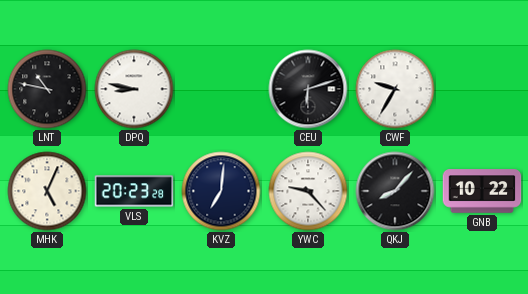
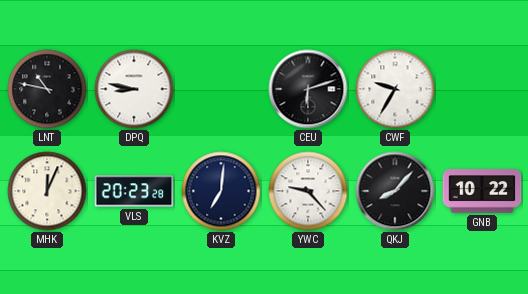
MHK: 5:04 -> 12:04
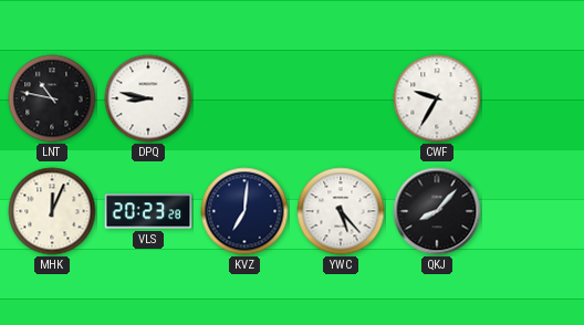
CEU: 6:12 -> none
YWC: 9:23 -> 5:23
GNB: 10:22 -> none
